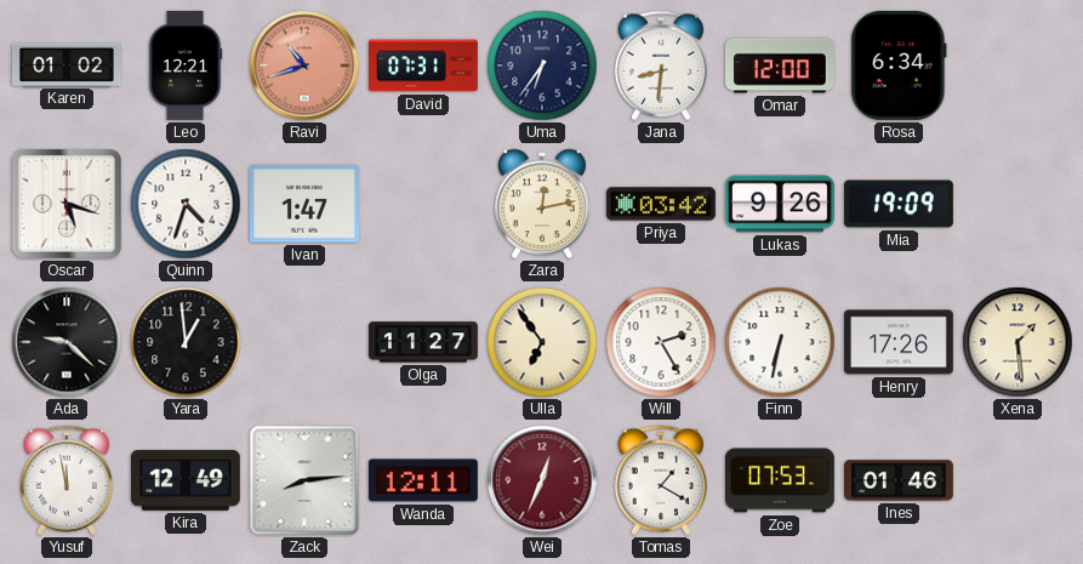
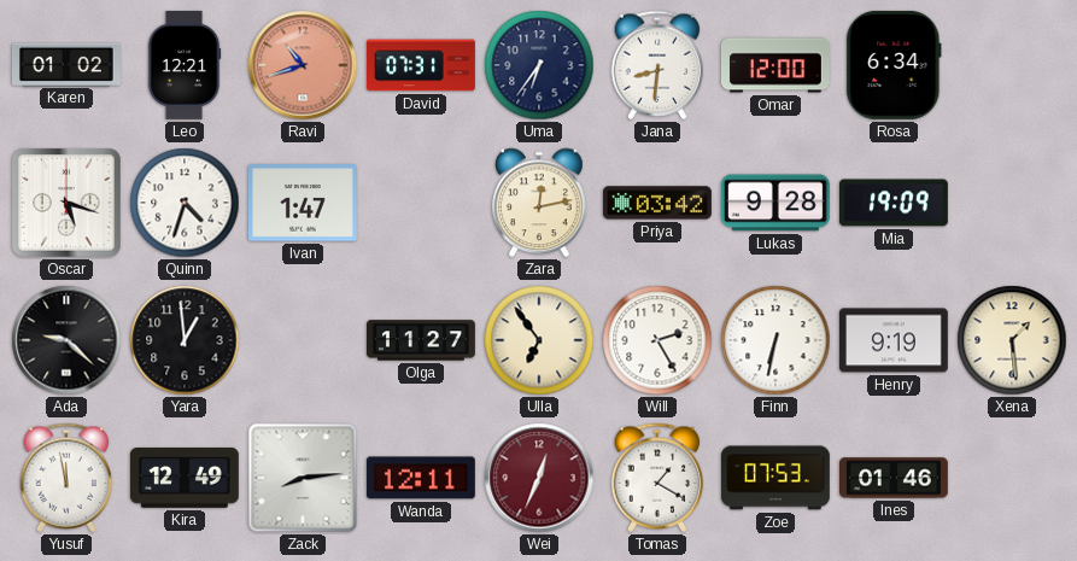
Lukas: 9:26 -> 9:28
Henry: 17:26 -> 9:19
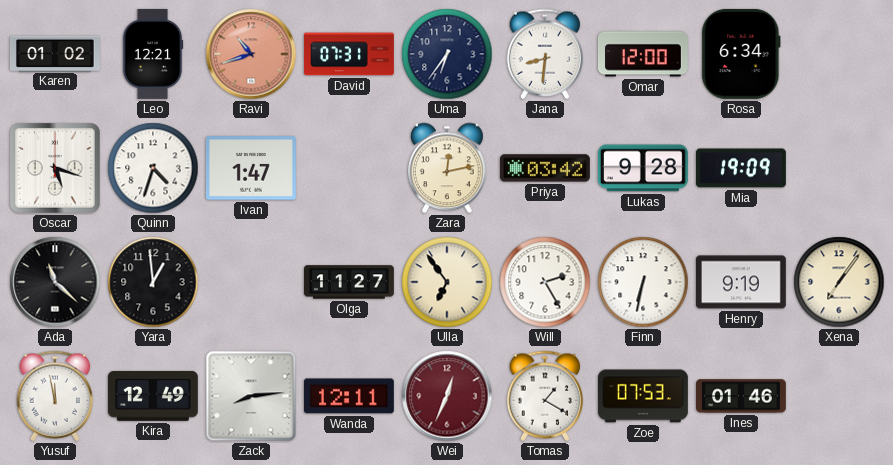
Ada: 9:22 -> 11:22
Xena: 1:29 -> 7:06
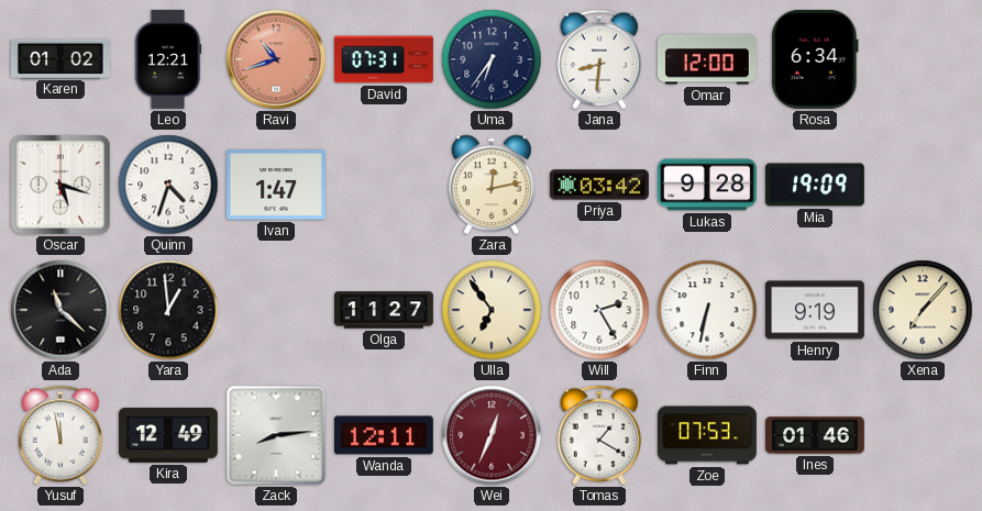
Xena: 7:06 -> 7:07
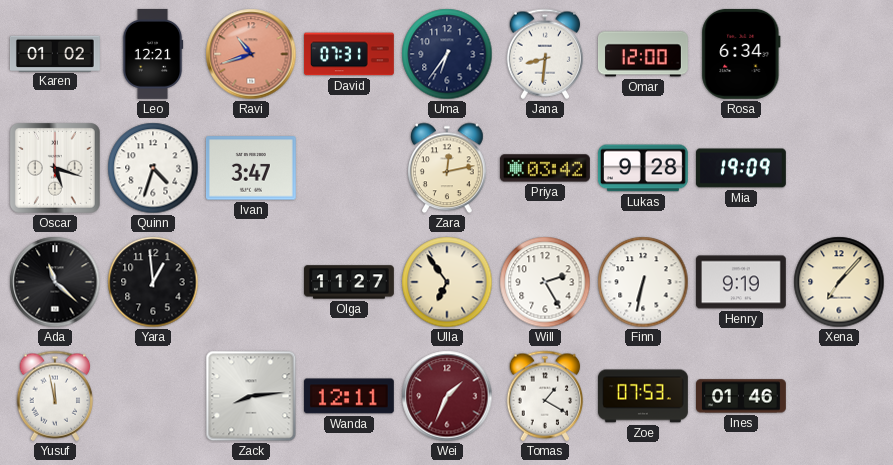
Ivan: 1:47 -> 3:47
Kira: 12:49 -> none
Wei: 12:34 -> 1:34
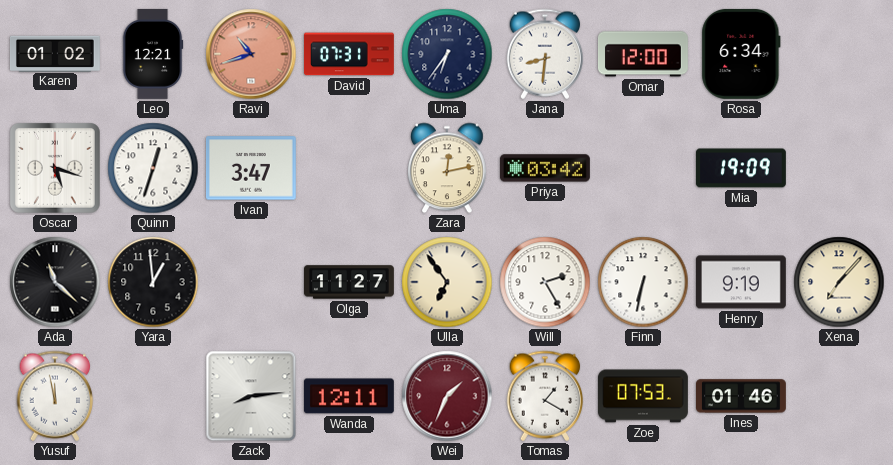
Quinn: 4:33 -> 12:33
Lukas: 9:28 -> none
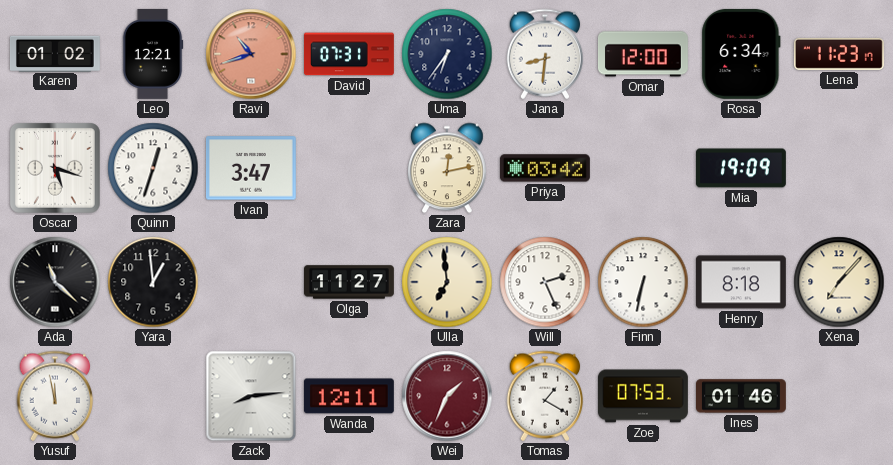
Lena: none -> 11:23
Ulla: 6:54 -> 6:59
Will: 2:25 -> 2:26
Henry: 9:19 -> 8:18
